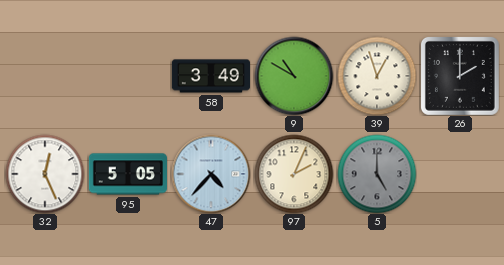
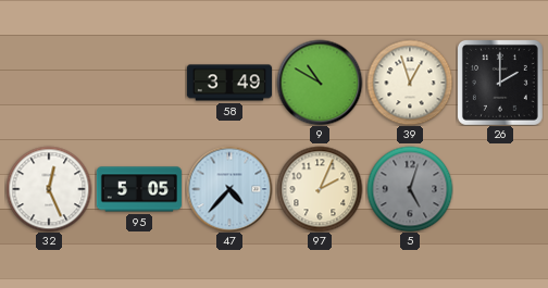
5: 5:00 -> 5:03
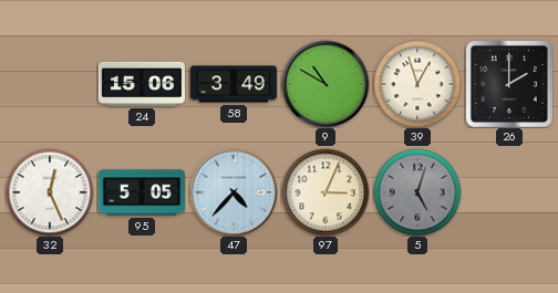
24: none -> 15:06
97: 2:04 -> 3:04
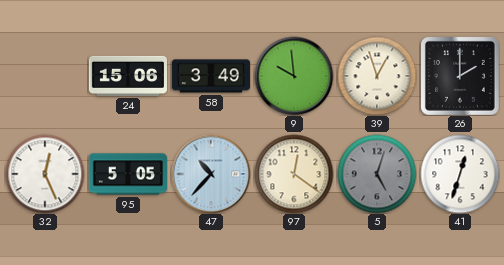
9: 10:50 -> 9:59
47: 4:37 -> 10:37
97: 3:04 -> 12:21
41: none -> 12:33
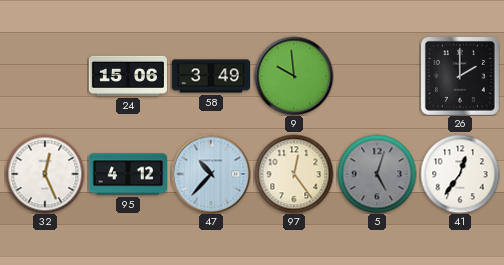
39: 12:57 -> none
95: 5:05 -> 4:12
97: 12:21 -> 12:24
41: 12:33 -> 12:36
